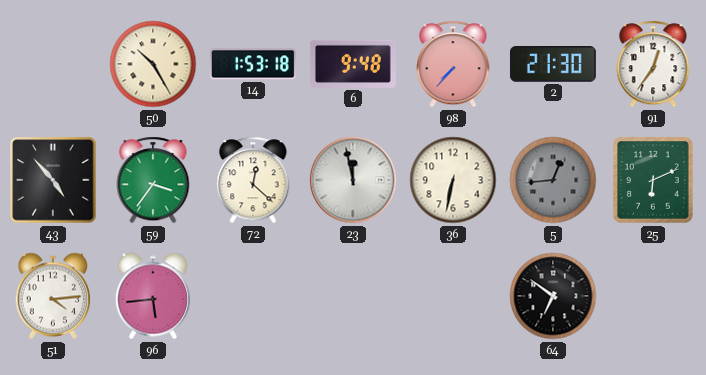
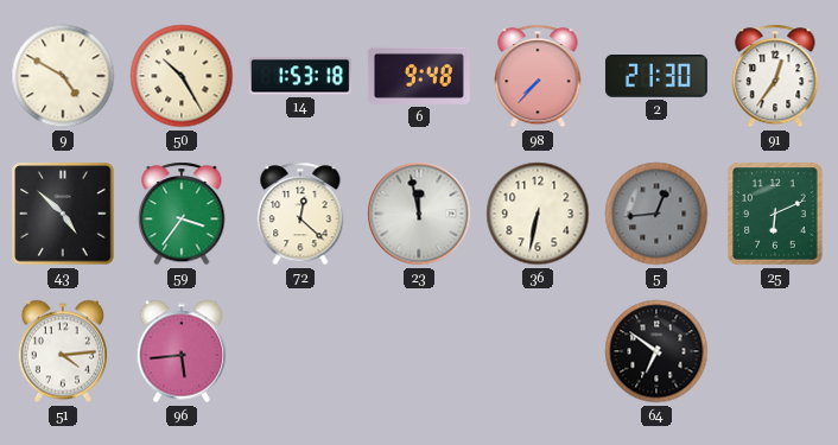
9: none -> 4:50
43: 4:53 -> 4:52
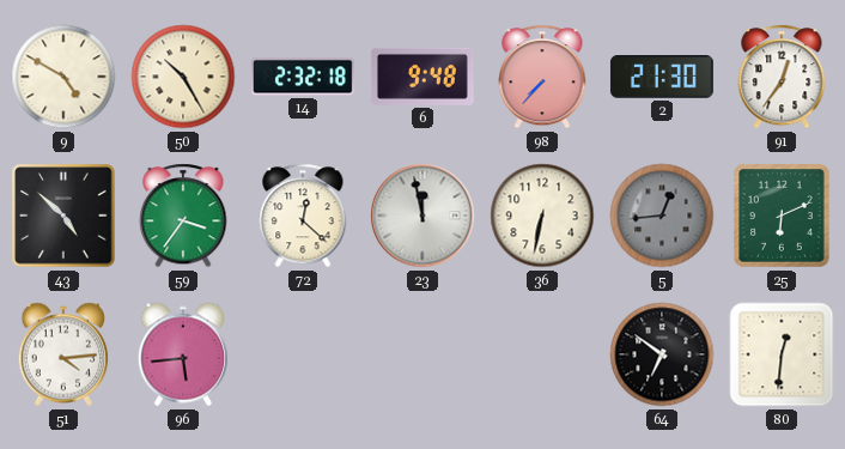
14: 1:53 -> 2:32
80: none -> 12:31
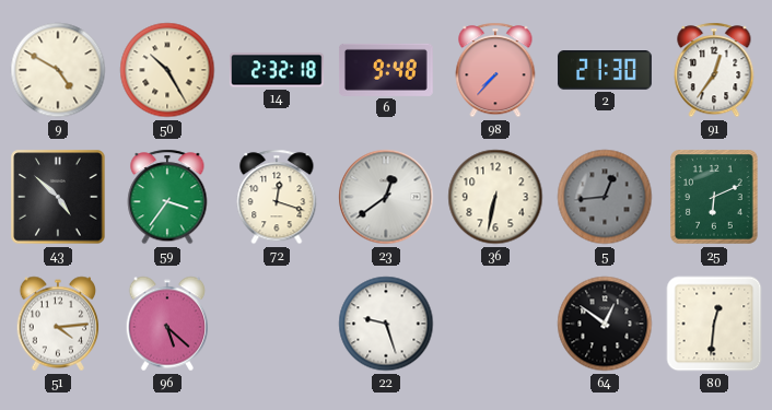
72: 12:22 -> 12:18
23: 11:58 -> 12:39
96: 5:44 -> 5:22
22: none -> 9:27
64: 6:51 -> 12:51
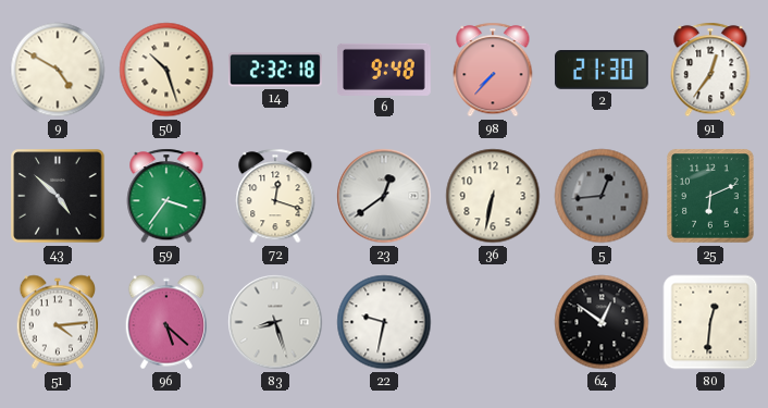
50: 10:25 -> 10:27
83: none -> 8:27
22: 9:27 -> 9:32
